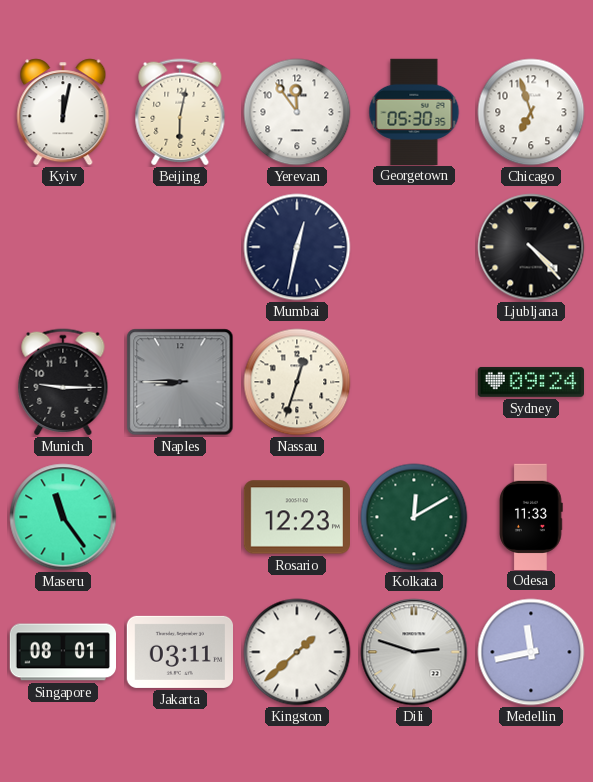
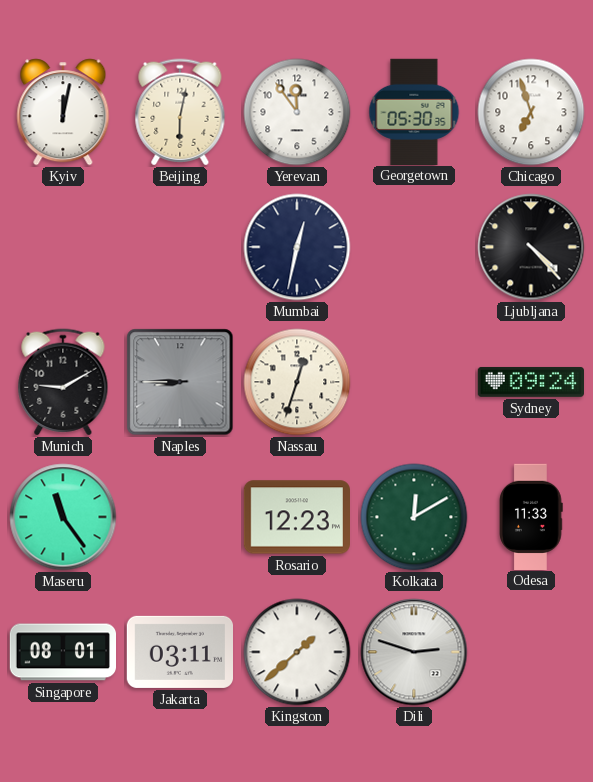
Munich: 9:15 -> 9:10
Medellin: 11:43 -> none
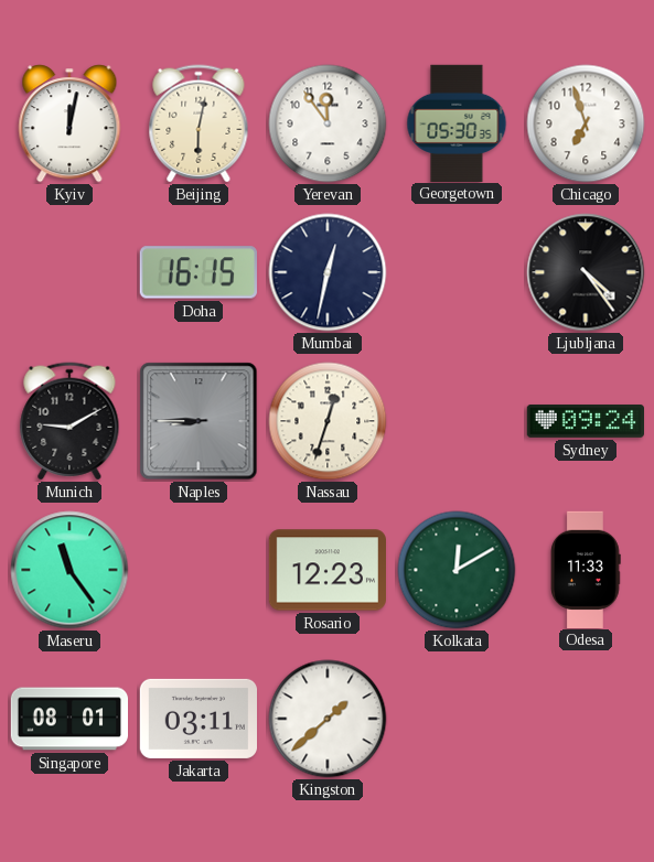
Doha: none -> 16:15
Ljubljana: 4:23 -> 4:24
Dili: 2:48 -> none
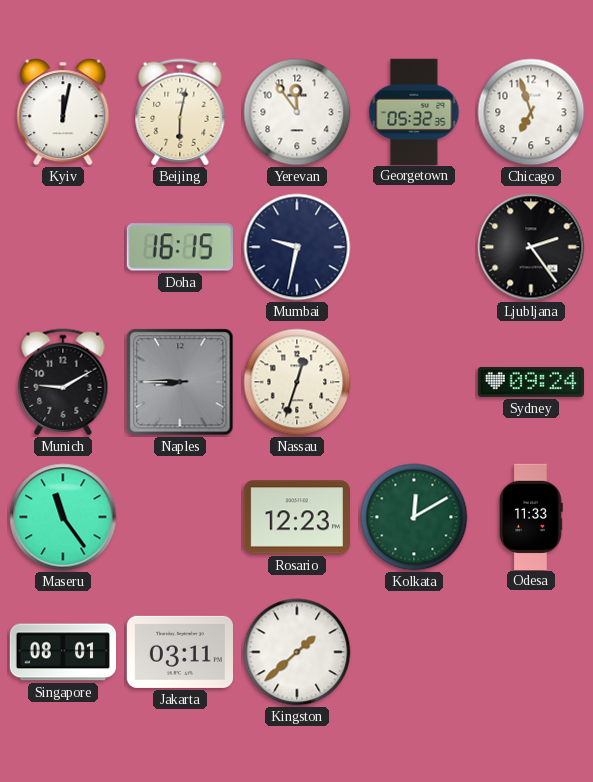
Georgetown: 05:30 -> 05:32
Mumbai: 12:32 -> 9:32
Ljubljana: 4:24 -> 2:24
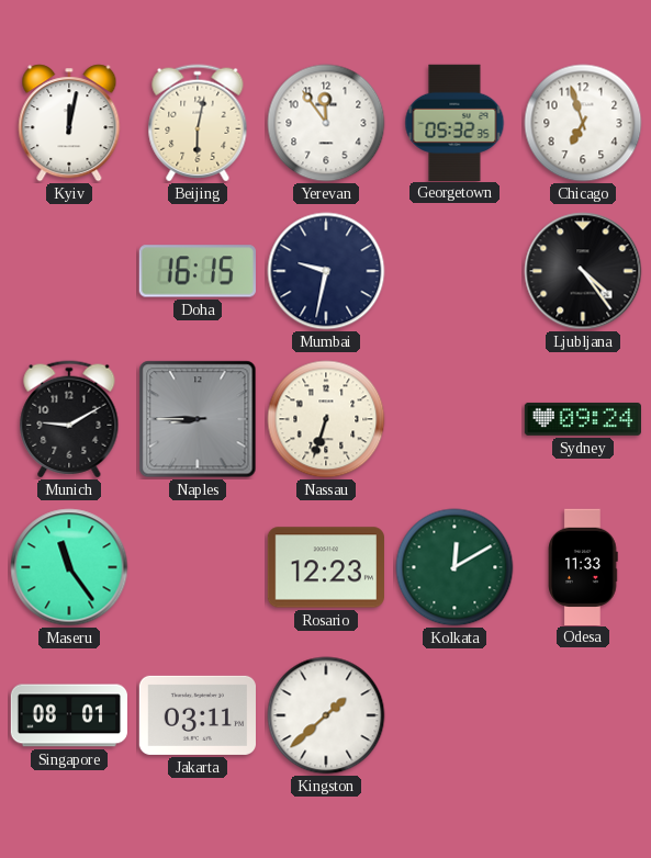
Ljubljana: 2:24 -> 4:24
Nassau: 12:33 -> 6:33
